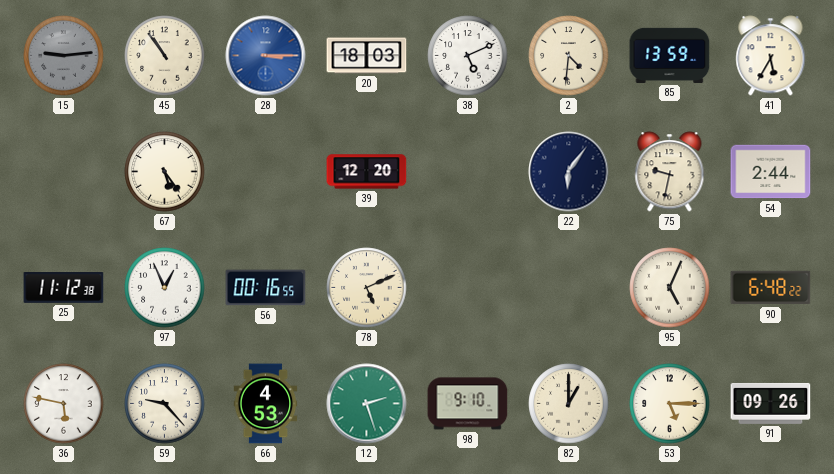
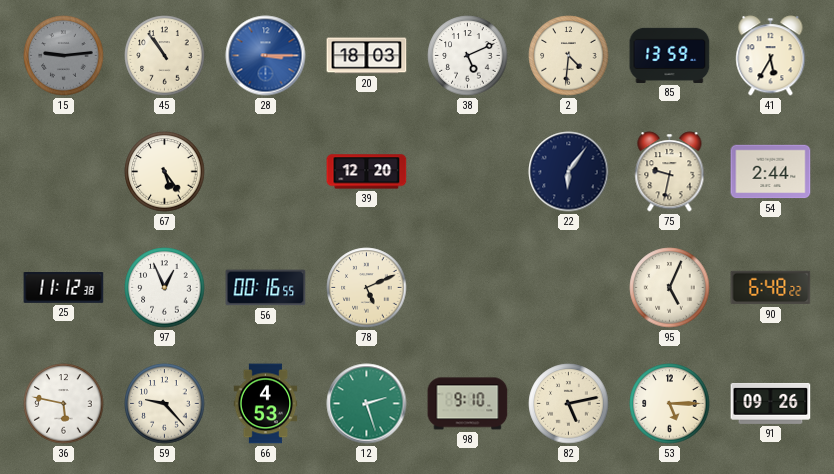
82: 1:00 -> 5:13
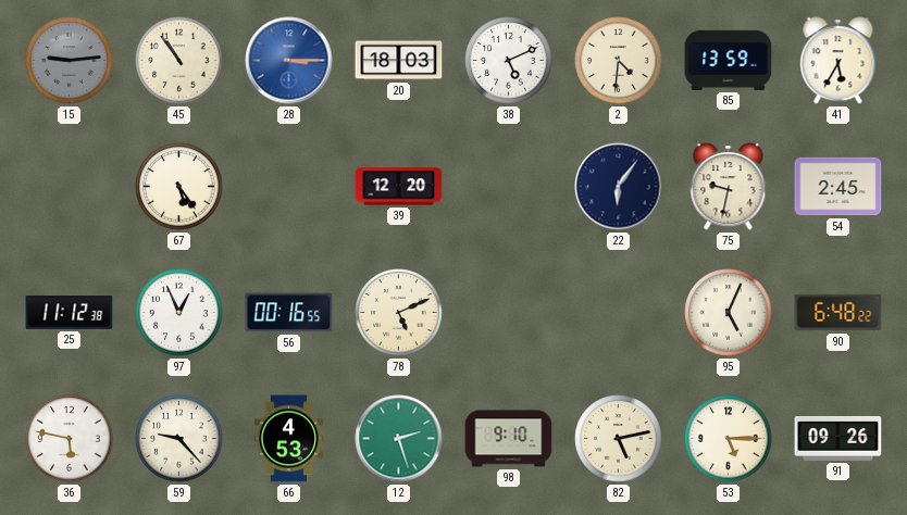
54: 2:44 -> 2:45
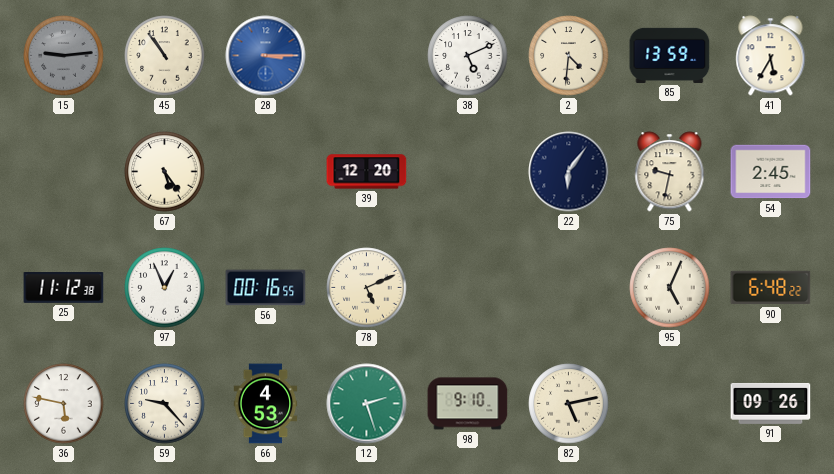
20: 18:03 -> none
53: 5:15 -> none
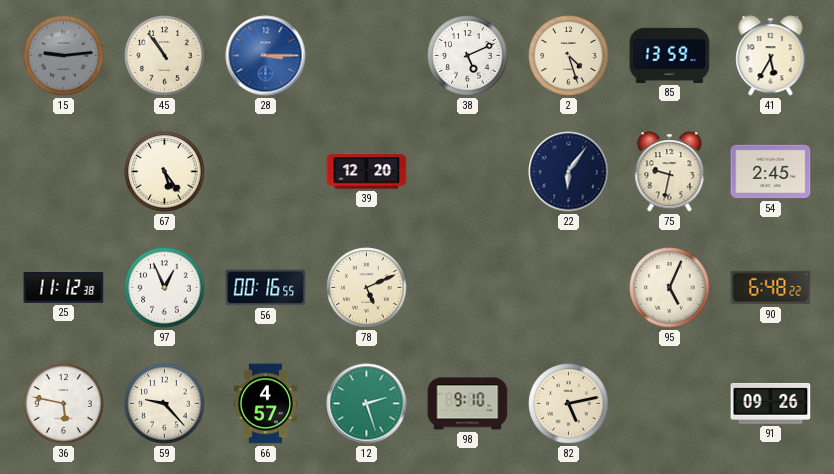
2: 4:31 -> 4:27
66: 4:53 -> 4:57
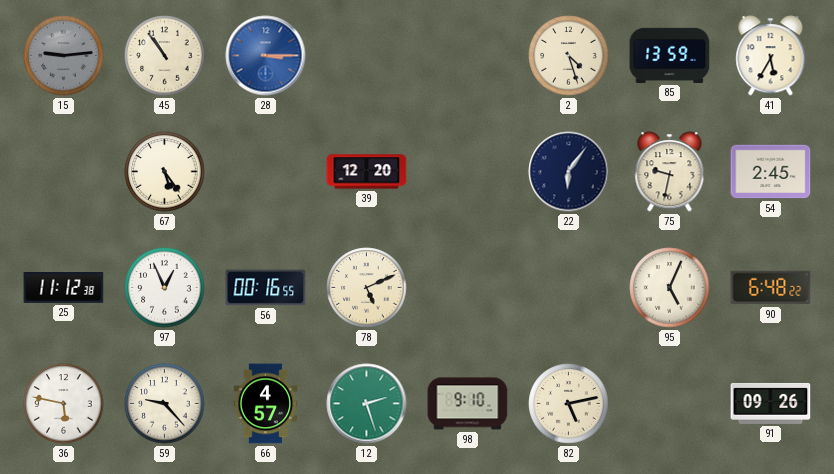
38: 5:11 -> none
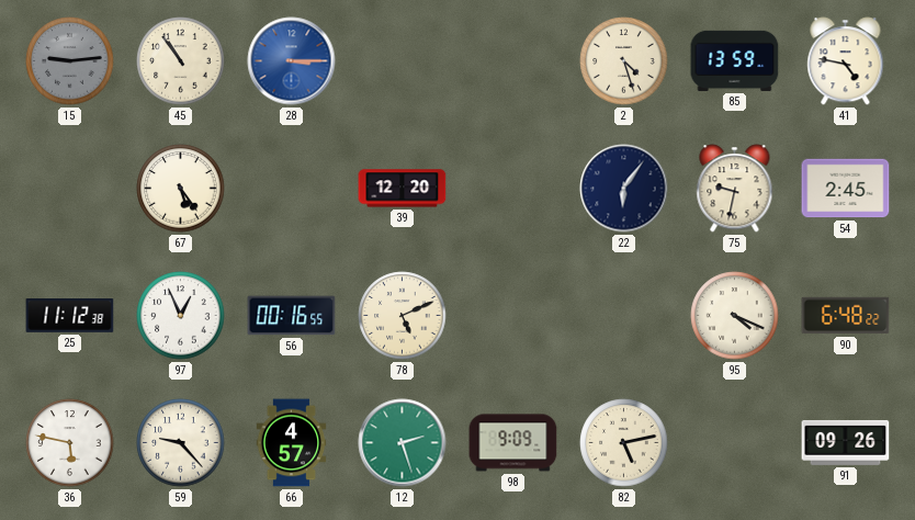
41: 5:35 -> 4:47
95: 5:04 -> 4:19
98: 9:10 -> 9:09
